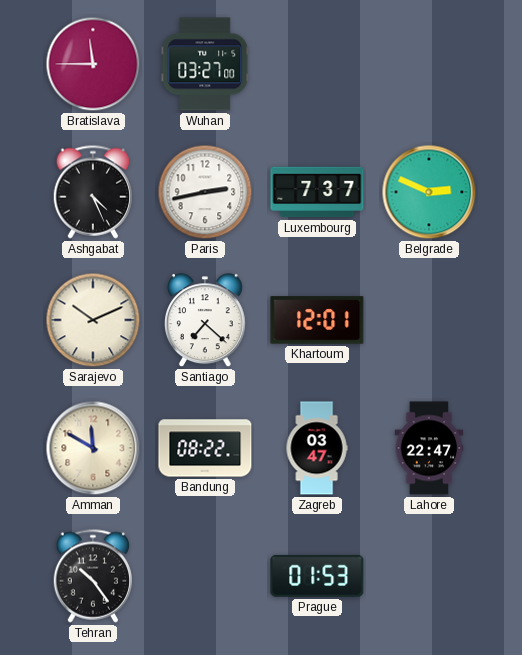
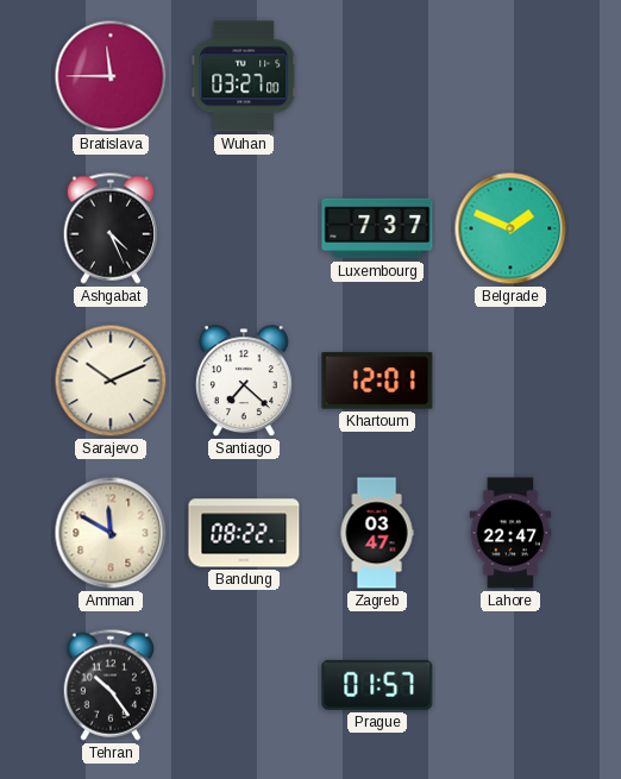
Paris: 2:43 -> none
Belgrade: 2:49 -> 1:49
Prague: 01:53 -> 01:57
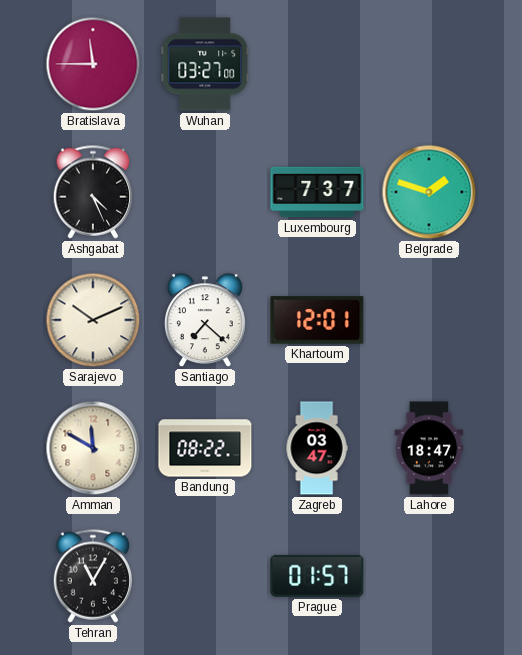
Belgrade: 1:49 -> 1:48
Lahore: 22:47 -> 18:47
Tehran: 10:24 -> 11:05
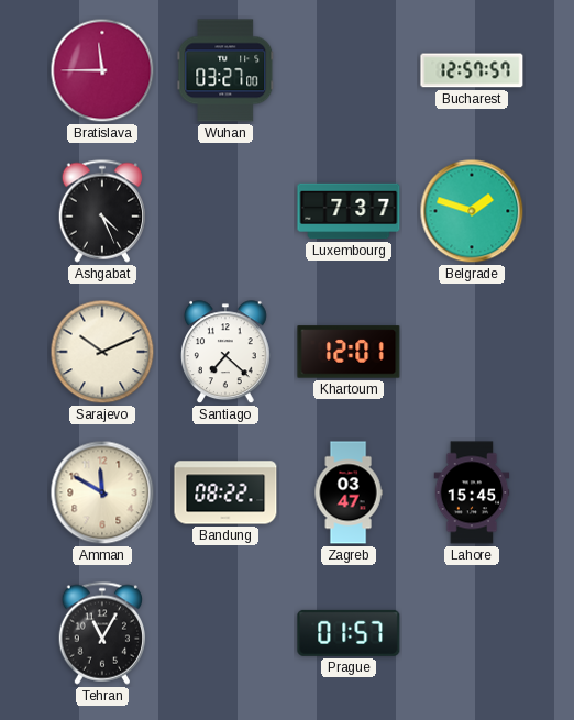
Bucharest: none -> 12:57
Lahore: 18:47 -> 15:45
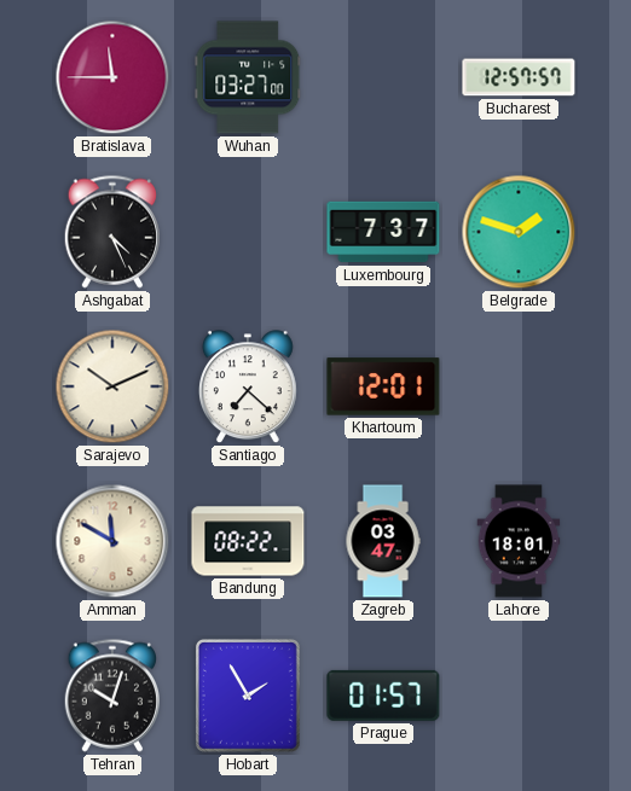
Lahore: 15:45 -> 18:01
Tehran: 11:05 -> 10:03
Hobart: none -> 1:55
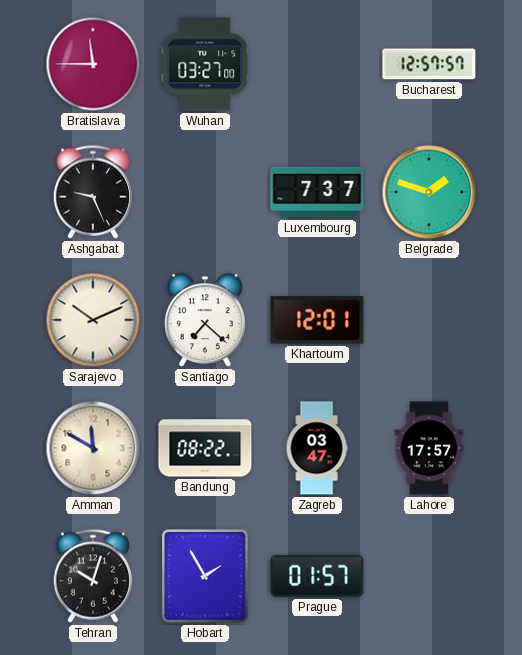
Ashgabat: 4:26 -> 9:26
Lahore: 18:01 -> 17:57
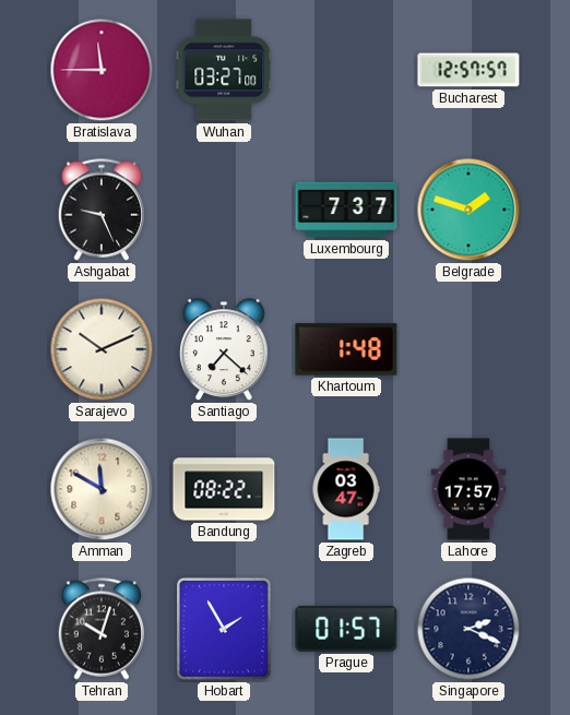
Khartoum: 12:01 -> 1:48
Singapore: none -> 2:19
